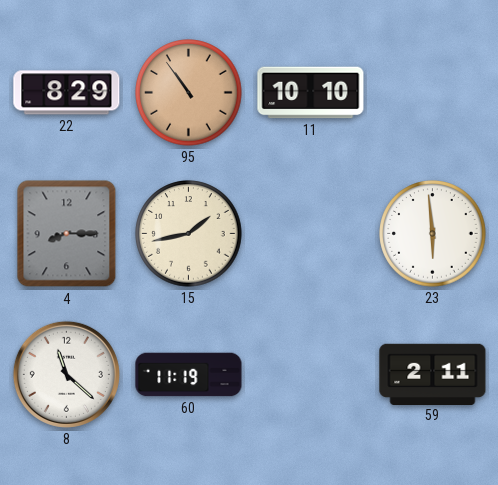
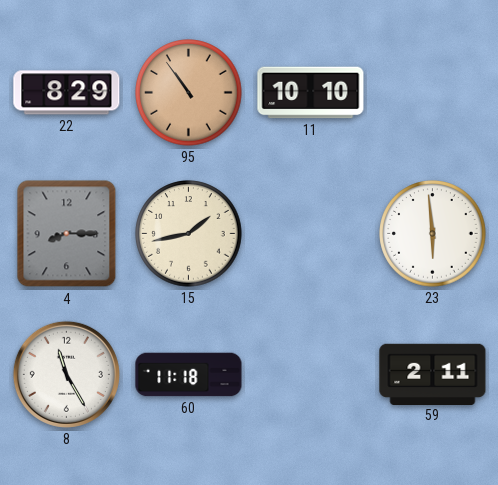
8: 11:22 -> 11:25
60: 11:19 -> 11:18
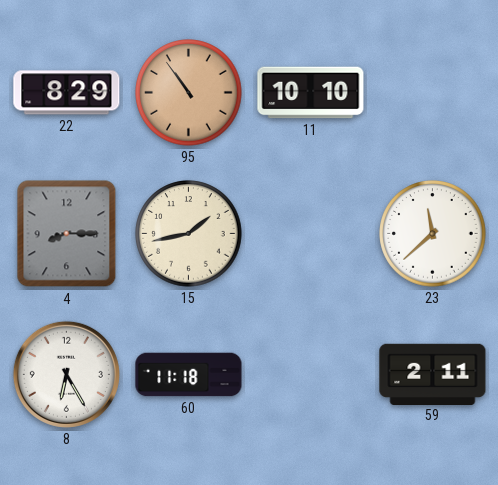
23: 5:59 -> 11:38
8: 11:25 -> 6:25
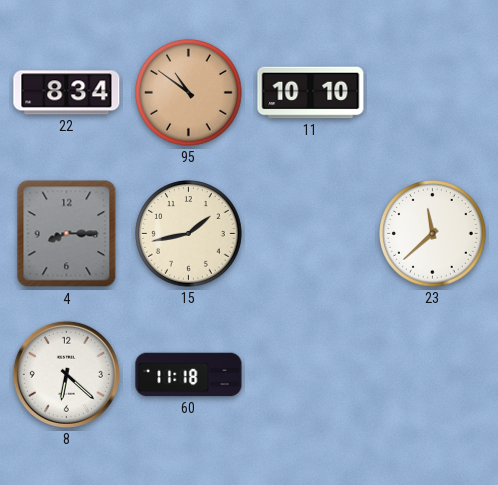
22: 8:29 -> 8:34
95: 10:54 -> 10:51
8: 6:25 -> 6:22
59: 2:11 -> none
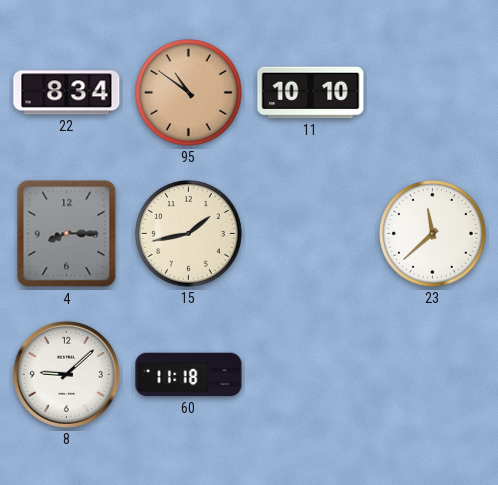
8: 6:22 -> 9:08
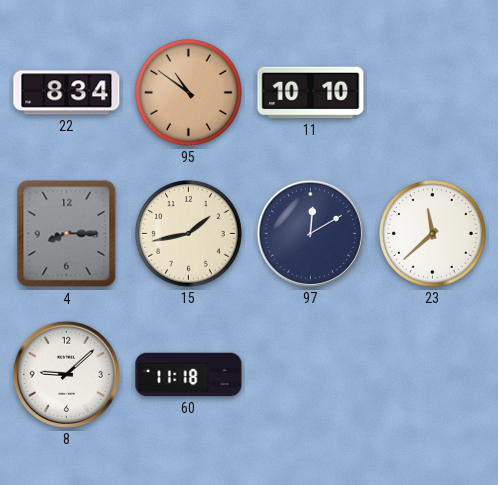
97: none -> 12:10
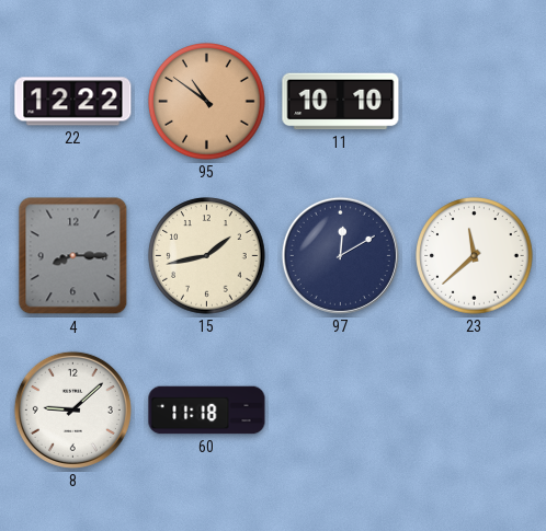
22: 8:34 -> 12:22
